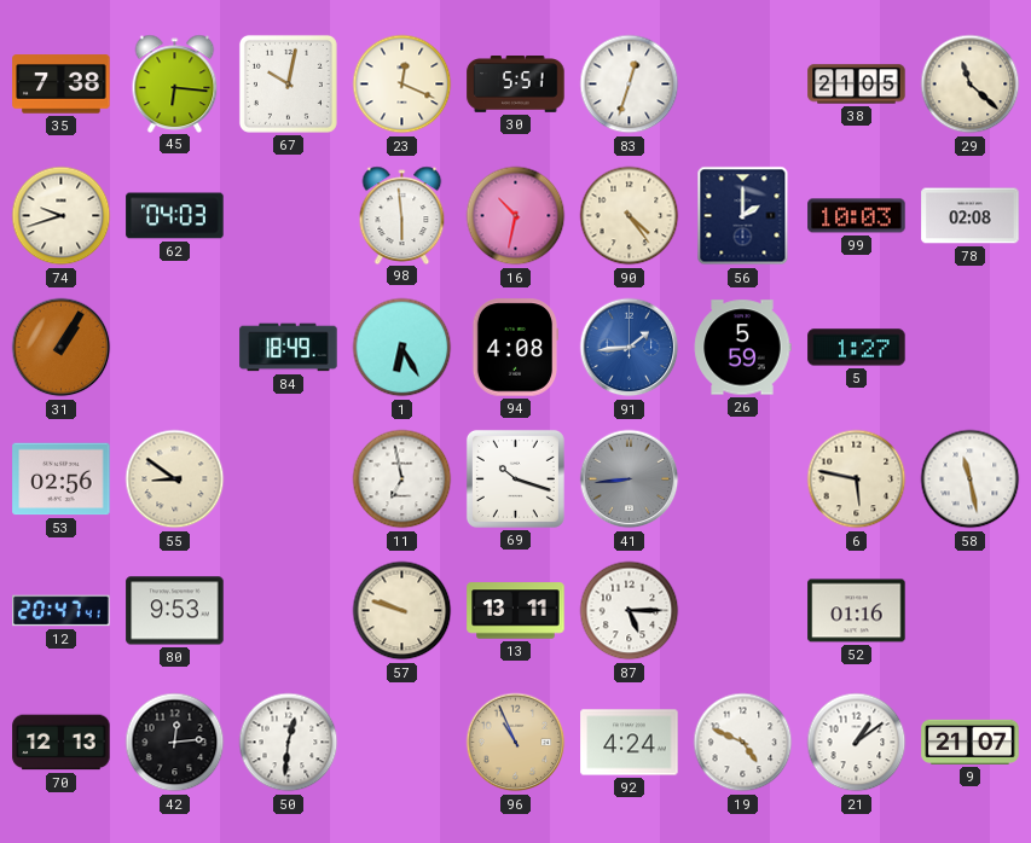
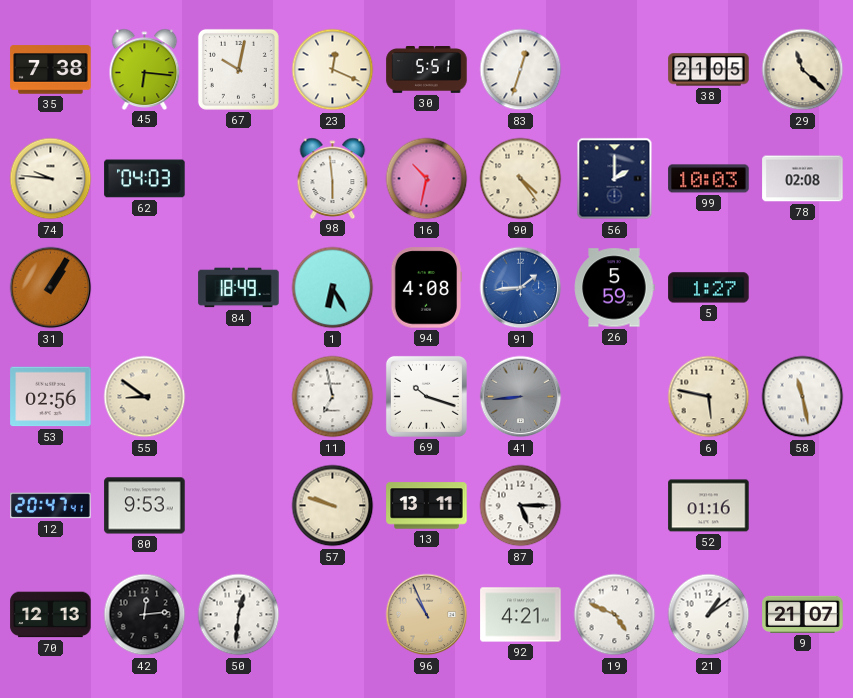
74: 9:42 -> 9:46
92: 4:24 -> 4:21
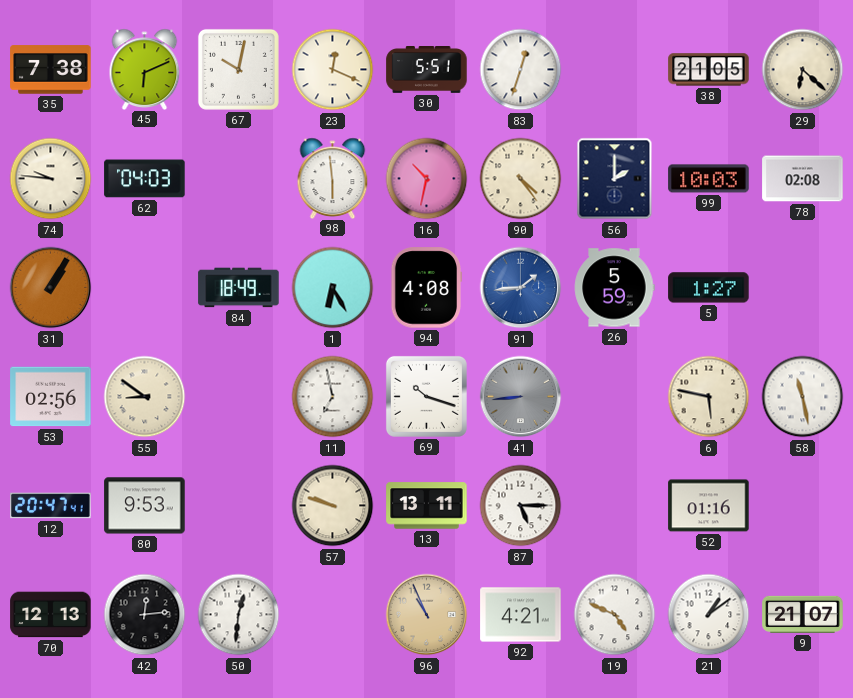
45: 6:16 -> 6:11
29: 11:22 -> 6:22
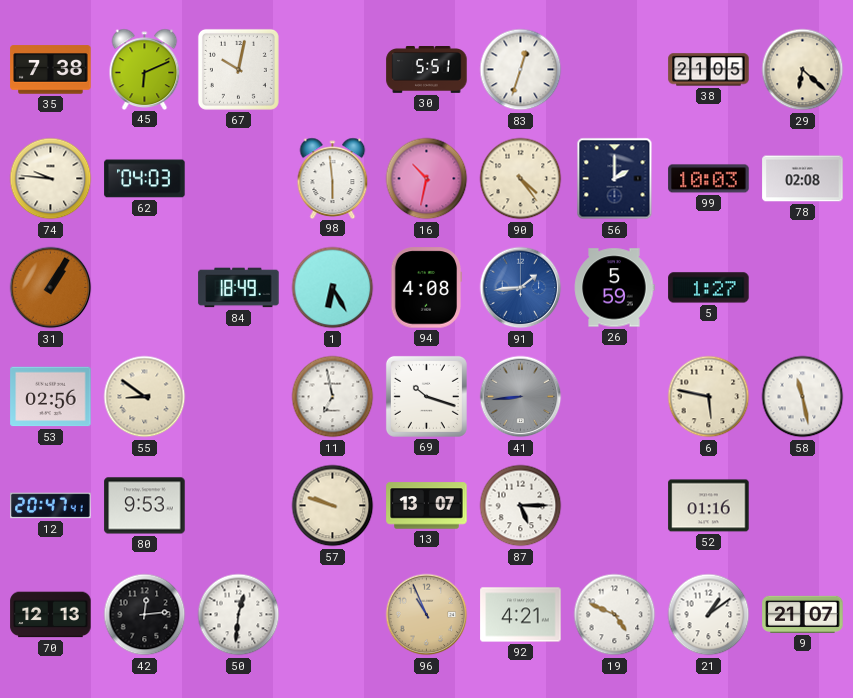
23: 12:19 -> none
13: 13:11 -> 13:07
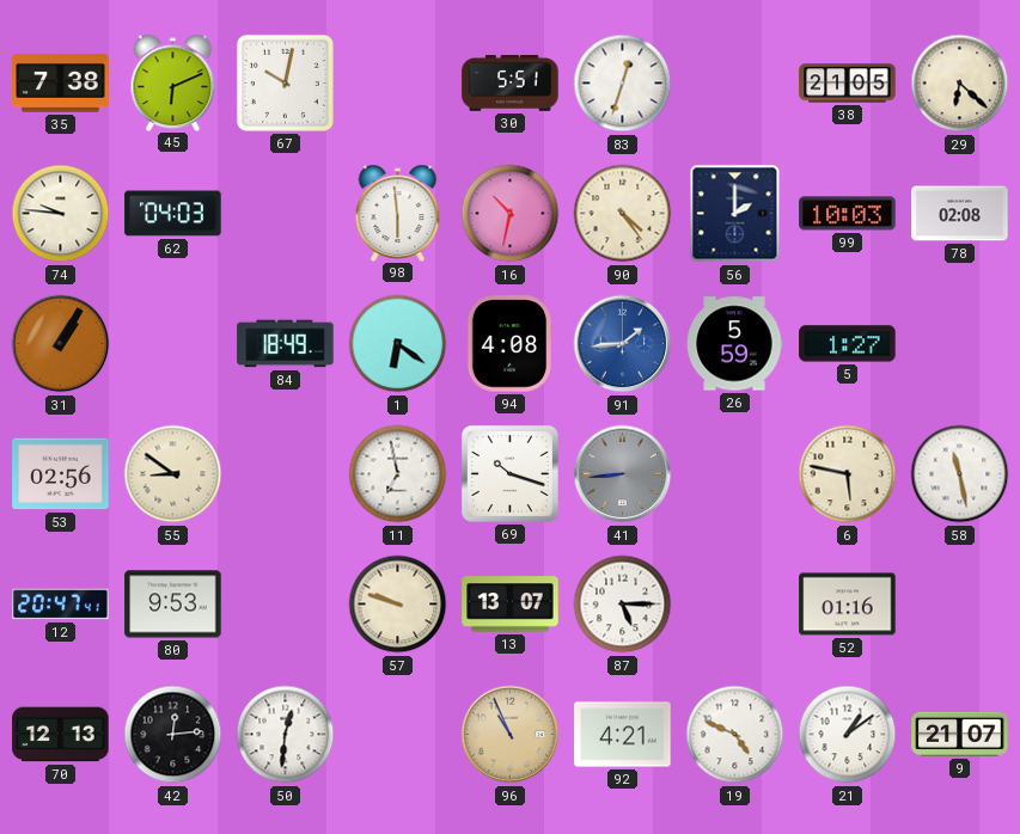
1: 6:25 -> 6:21
